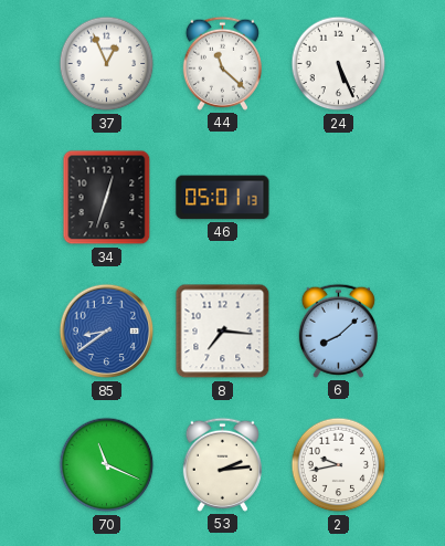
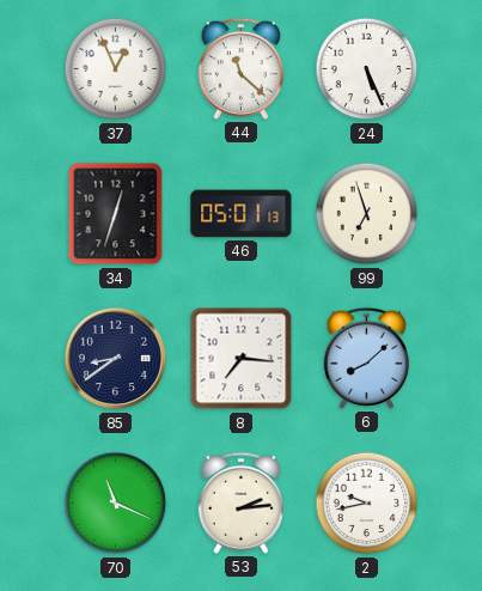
99: none -> 6:57
85 dial: blue -> navy
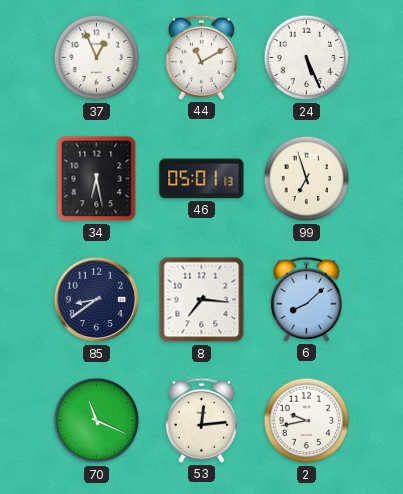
44: 11:22 -> 11:10
34: 12:33 -> 6:28
53: 2:14 -> 12:14
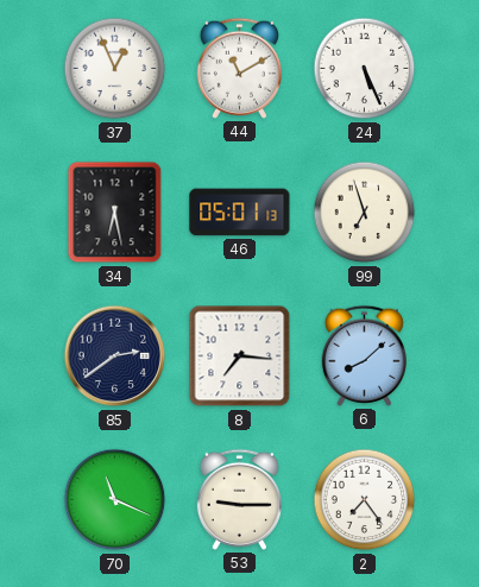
85: 8:39 -> 2:39
53: 12:14 -> 9:15
2: 9:43 -> 7:24
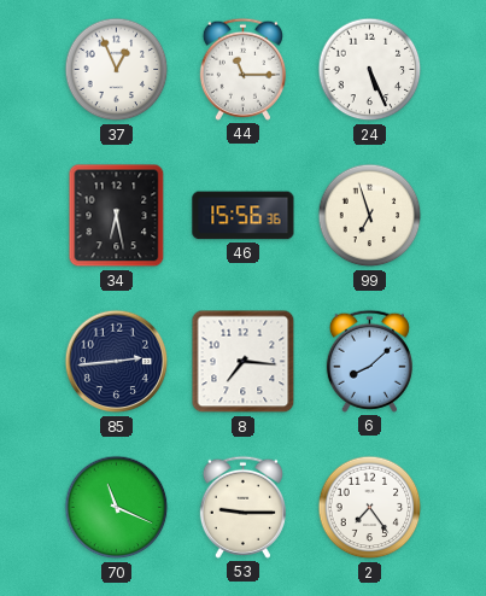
44: 11:10 -> 11:15
46: 05:01 -> 15:56
85: 2:39 -> 2:44
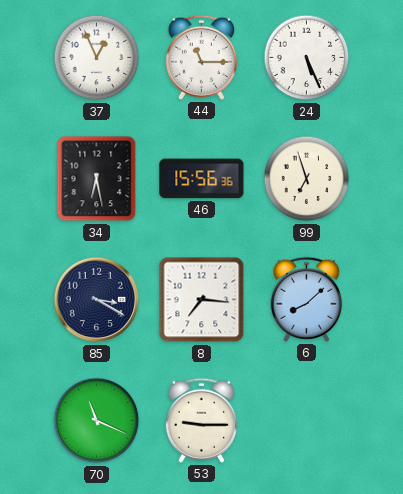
85: 2:44 -> 3:20
2: 7:24 -> none
